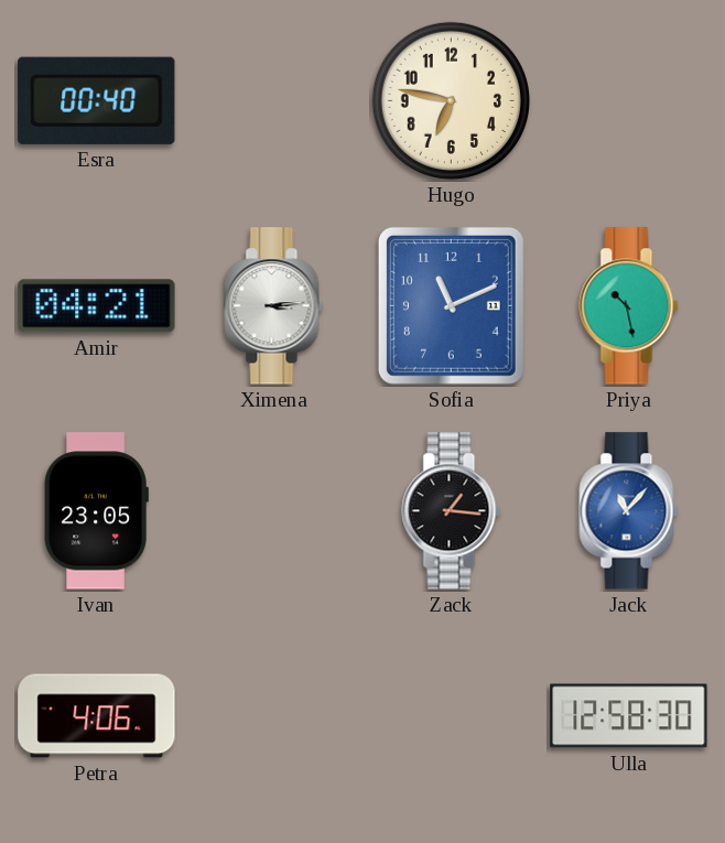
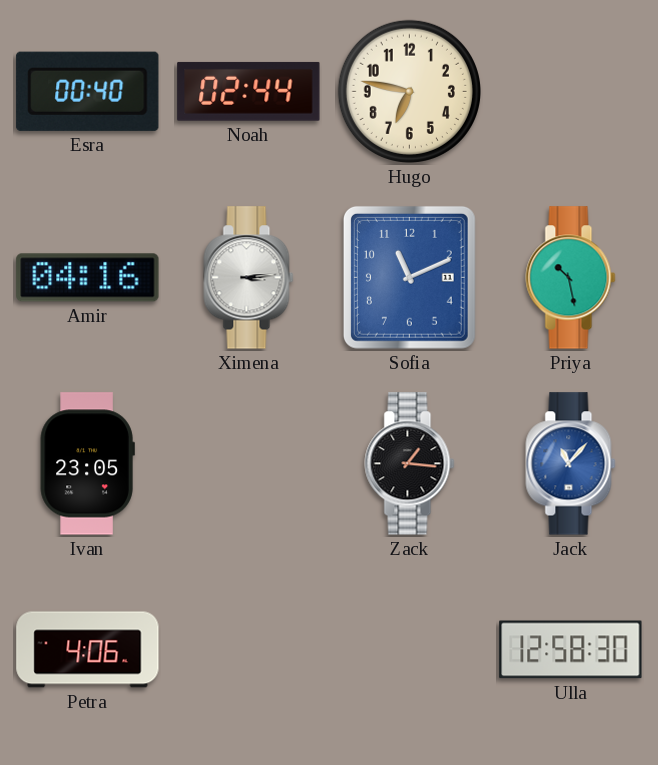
Noah: none -> 02:44
Amir: 04:21 -> 04:16
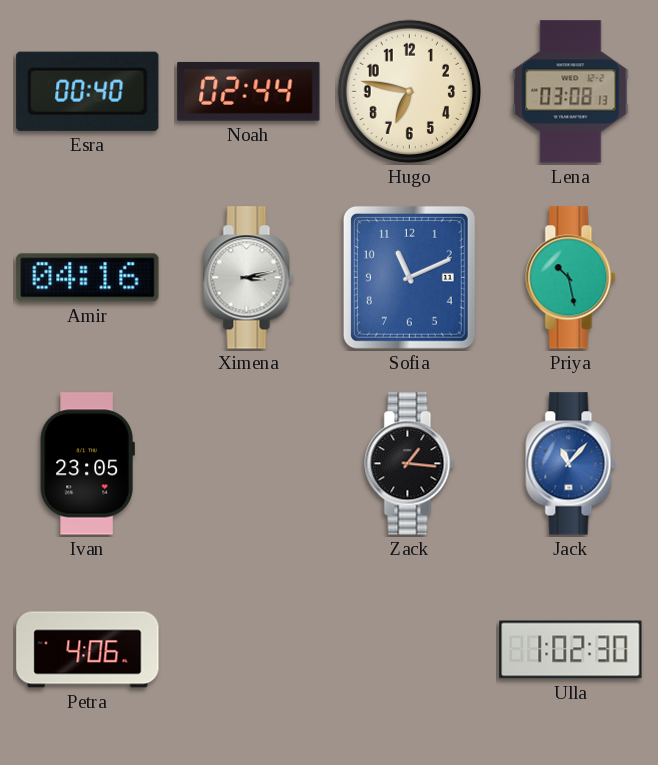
Lena: none -> 03:08
Ximena: 3:14 -> 3:13
Ulla: 12:58 -> 1:02
